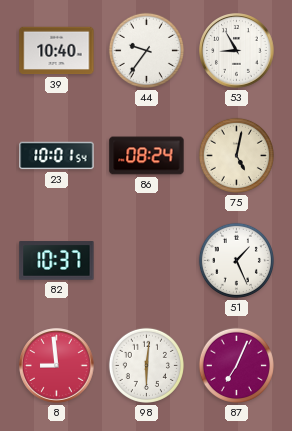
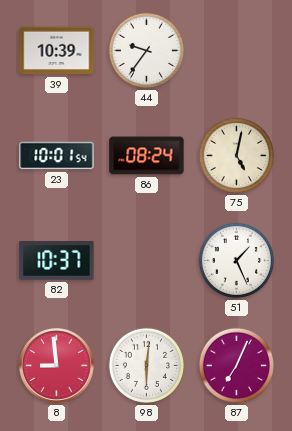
39: 10:40 -> 10:39
53: 8:55 -> none
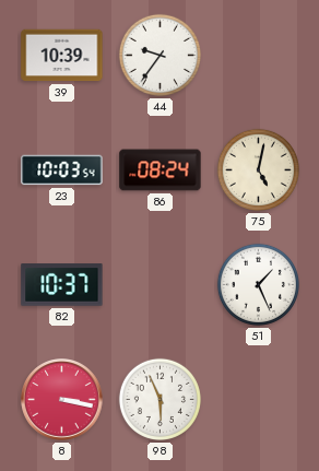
23: 10:01 -> 10:03
8: 8:59 -> 3:17
98: 6:01 -> 5:56
87: 7:04 -> none
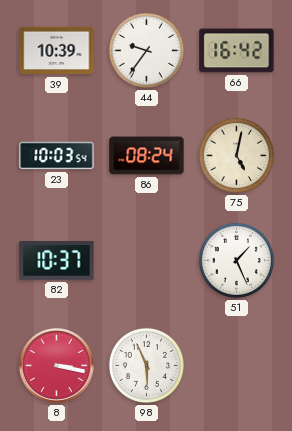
66: none -> 16:42
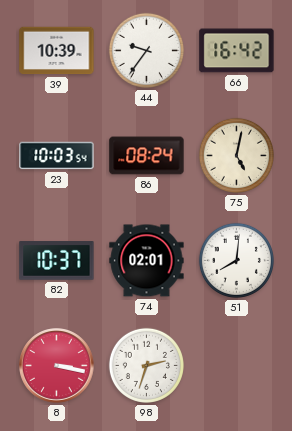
74: none -> 02:01
51: 1:26 -> 8:01
98: 5:56 -> 2:33
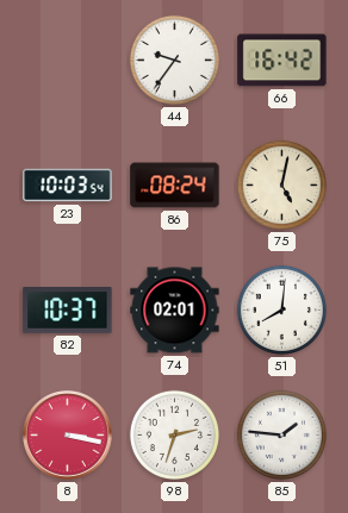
39: 10:39 -> none
85: none -> 1:46
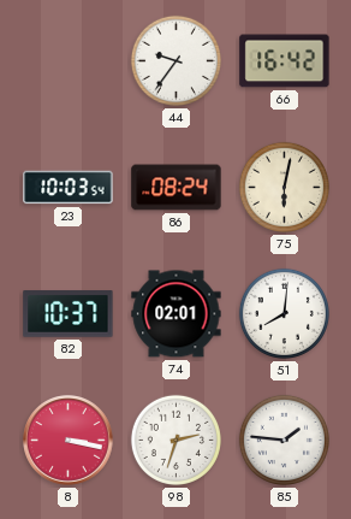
75: 5:02 -> 6:02
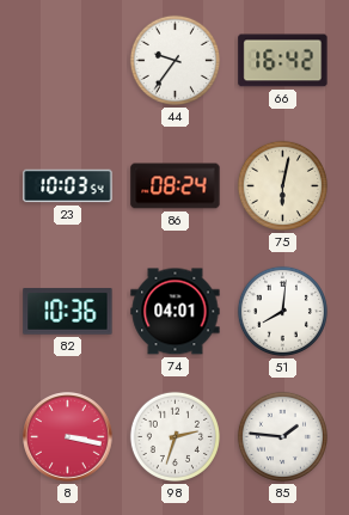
82: 10:37 -> 10:36
74: 02:01 -> 04:01
